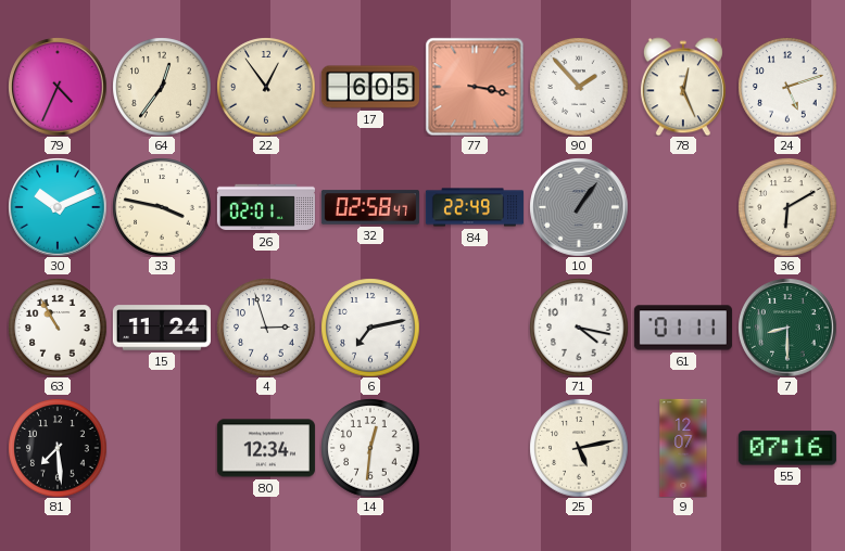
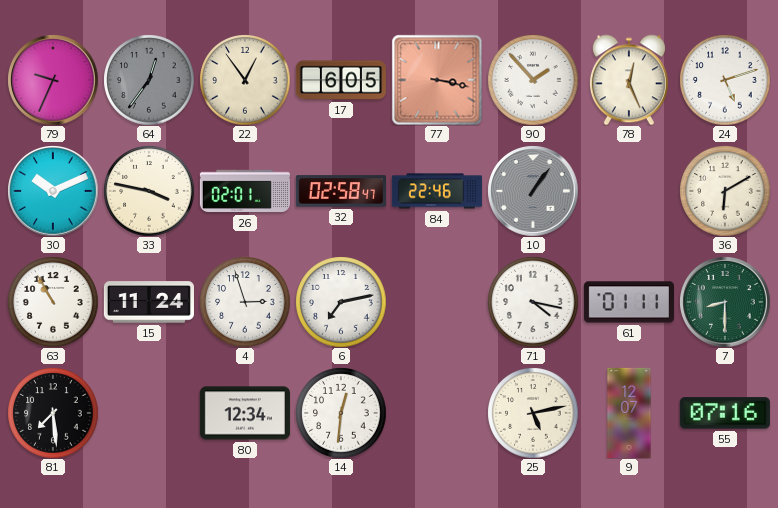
79: 4:34 -> 9:34
64 dial: cream -> grey
84: 22:49 -> 22:46
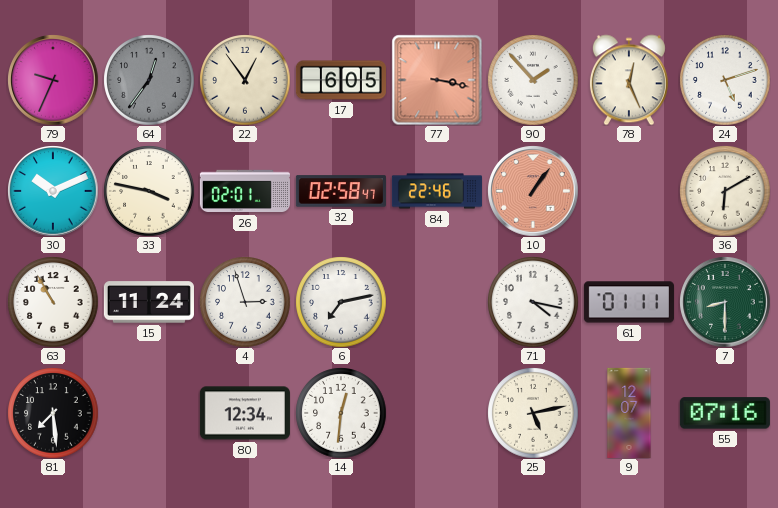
10 dial: grey -> salmon
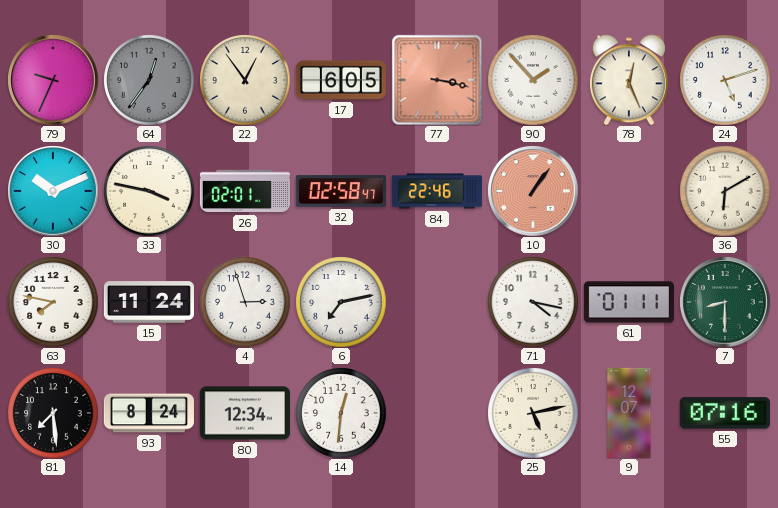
63: 10:55 -> 7:47
93: none -> 8:24
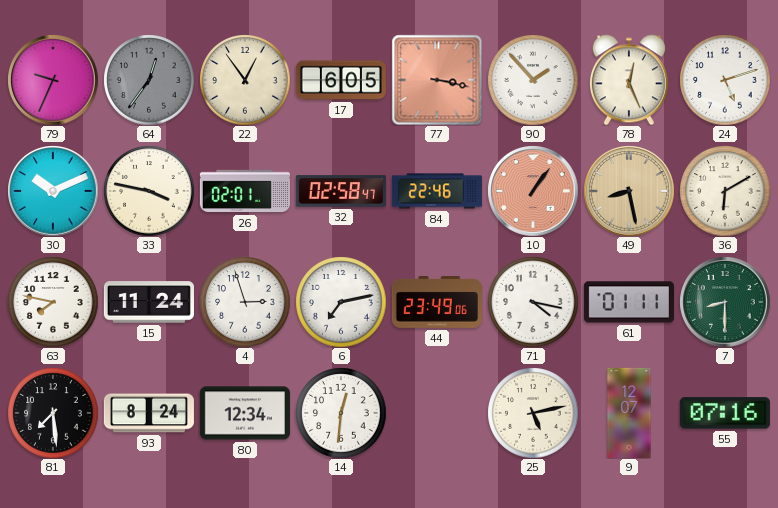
49: none -> 8:28
44: none -> 23:49
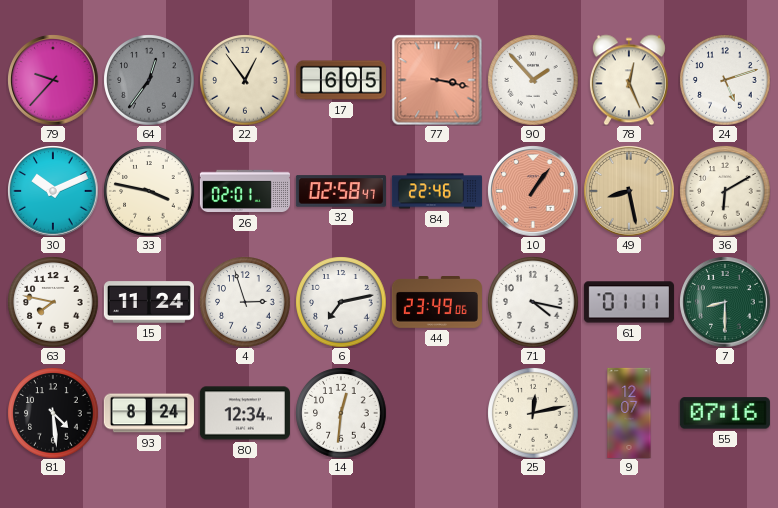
79: 9:34 -> 9:37
81: 7:29 -> 4:29
25: 5:13 -> 12:13
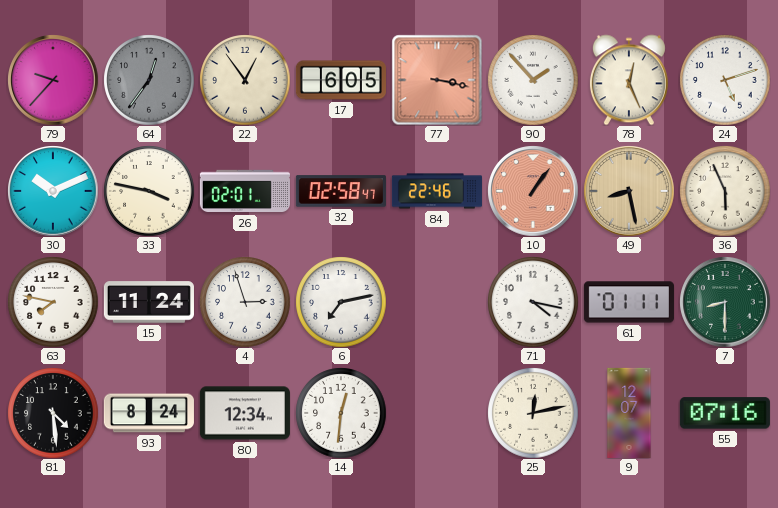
36: 6:10 -> 5:56
44: 23:49 -> none
